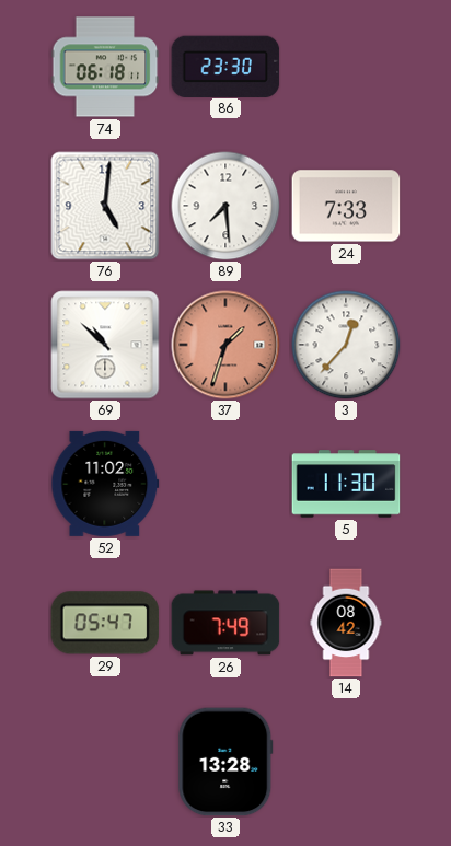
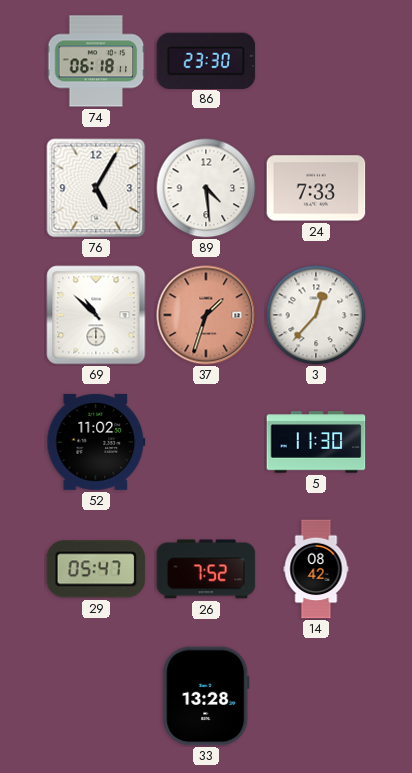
76: 5:01 -> 5:05
89: 7:29 -> 4:29
26: 7:49 -> 7:52
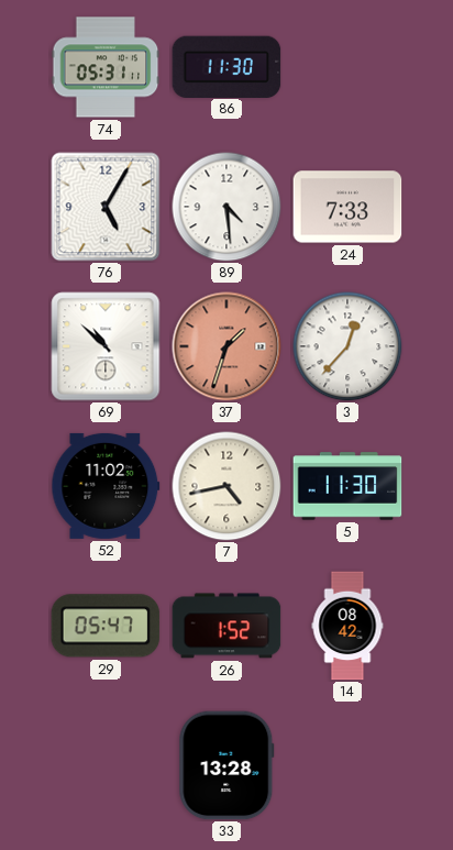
74: 06:18 -> 05:31
86: 23:30 -> 11:30
7: none -> 4:43
26: 7:52 -> 1:52
